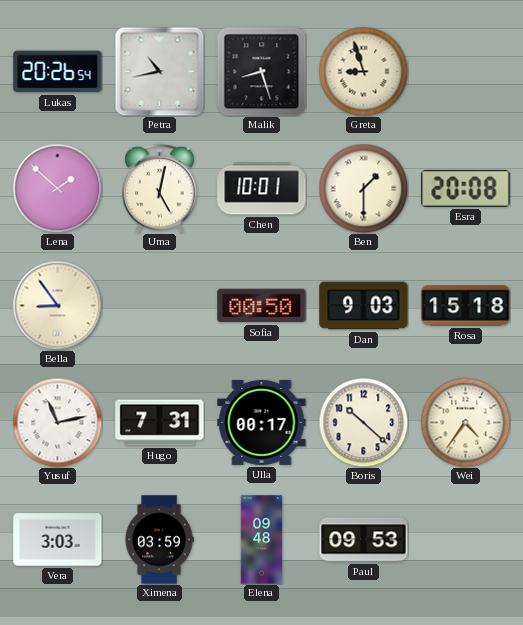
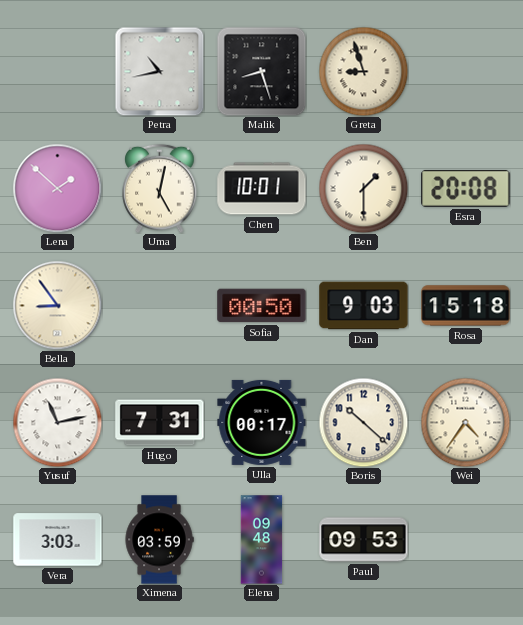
Lukas: 20:26 -> none
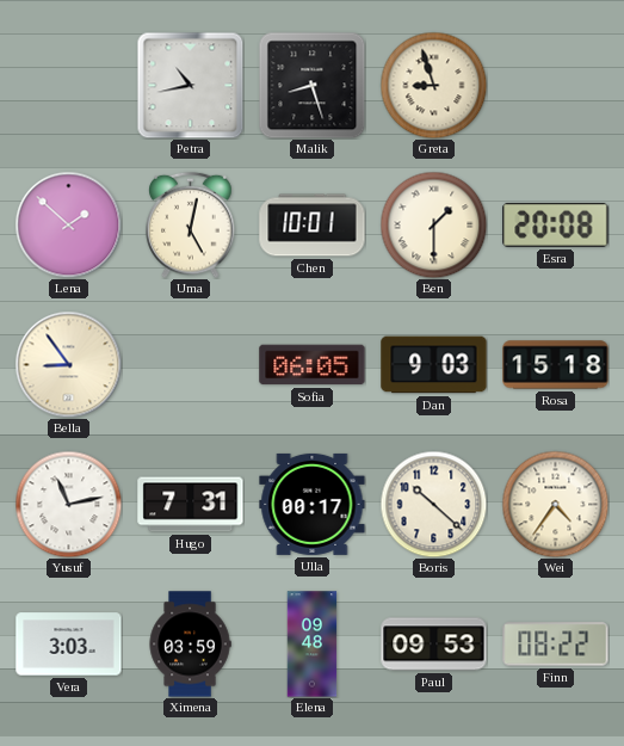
Sofia: 00:50 -> 06:05
Finn: none -> 08:22
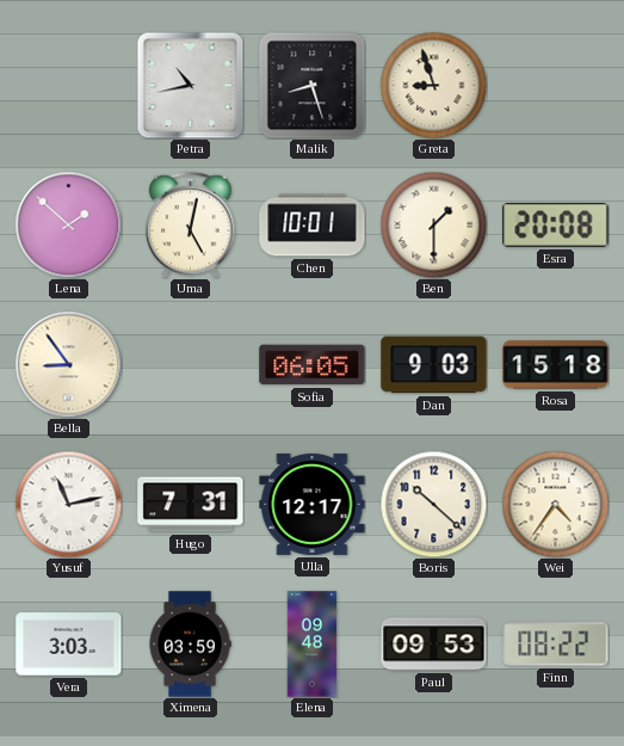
Ulla: 00:17 -> 12:17
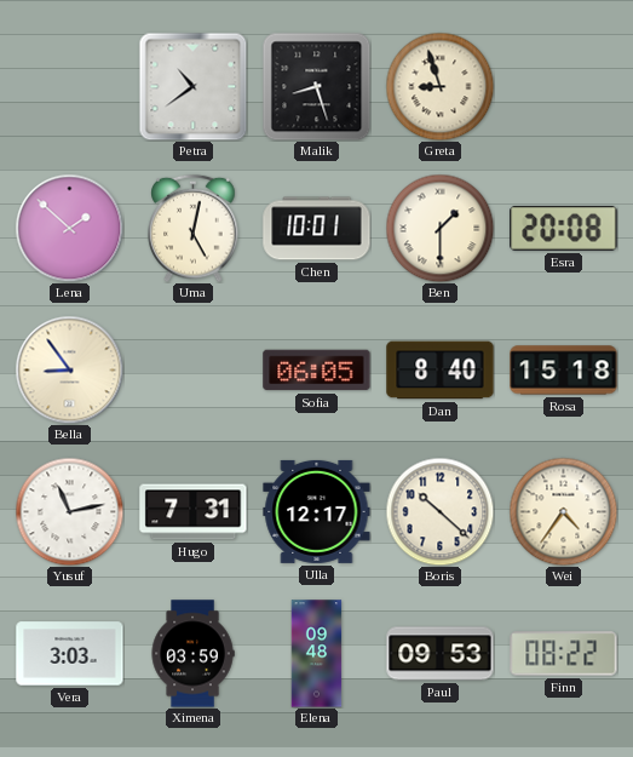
Petra: 10:43 -> 10:39
Dan: 9:03 -> 8:40
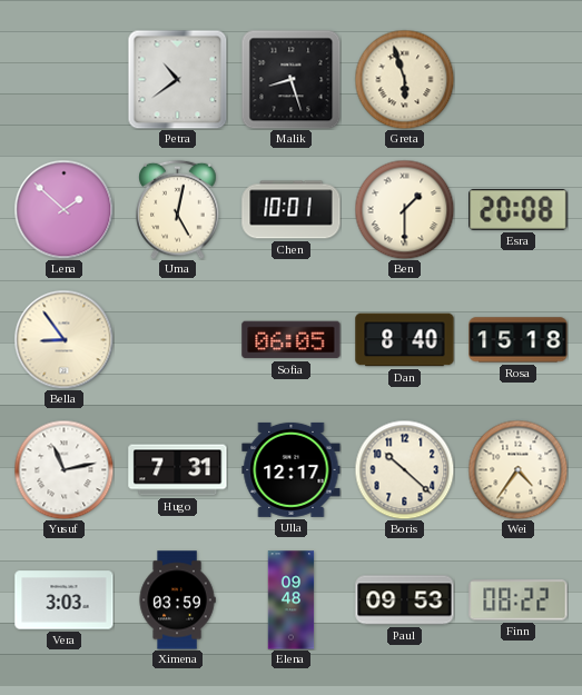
Greta: 8:57 -> 5:57
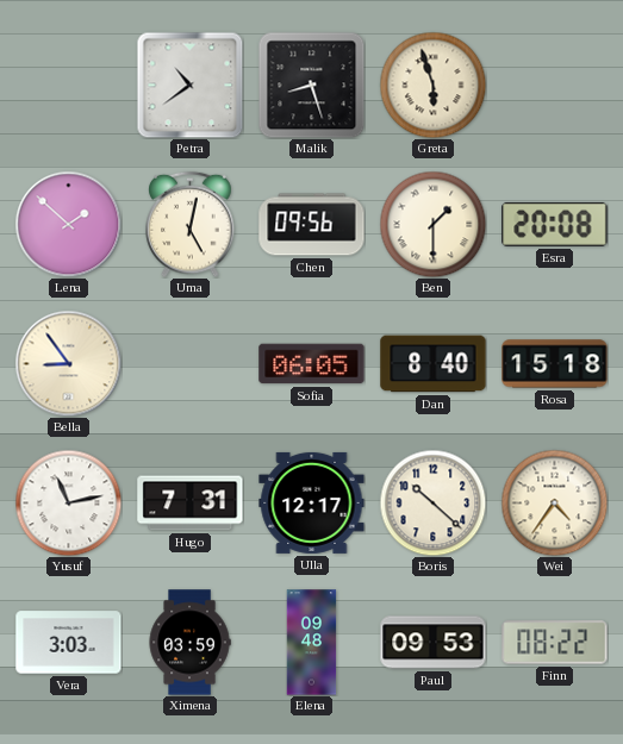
Chen: 10:01 -> 09:56
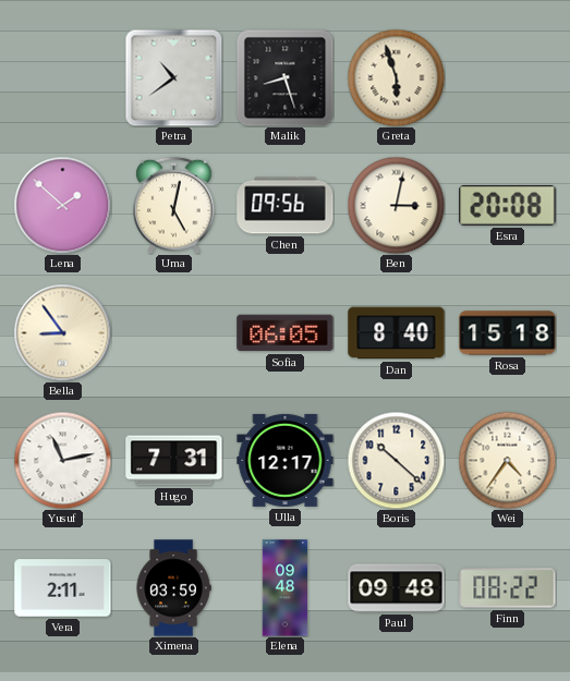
Ben: 1:30 -> 3:02
Vera: 3:03 -> 2:11
Paul: 09:53 -> 09:48
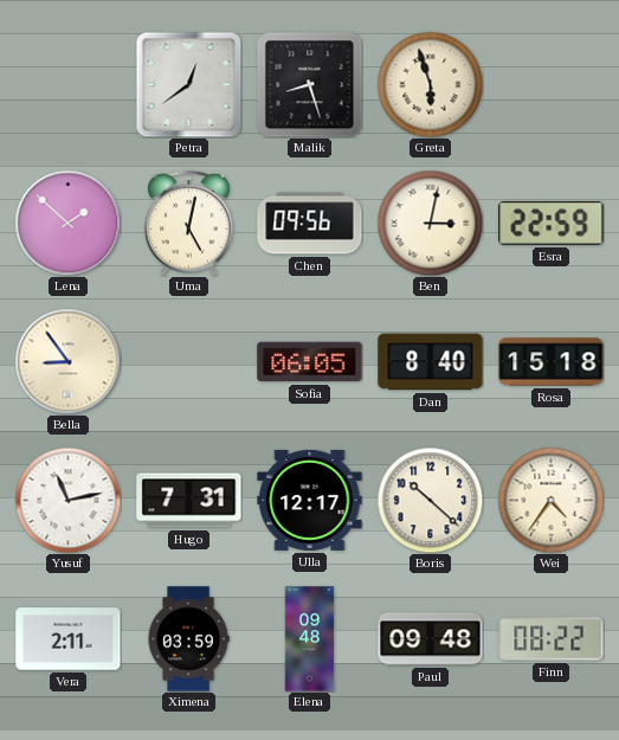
Petra: 10:39 -> 12:39
Esra: 20:08 -> 22:59
